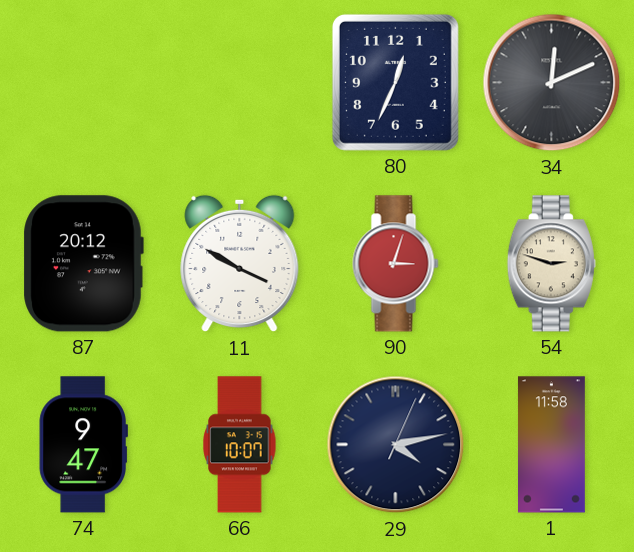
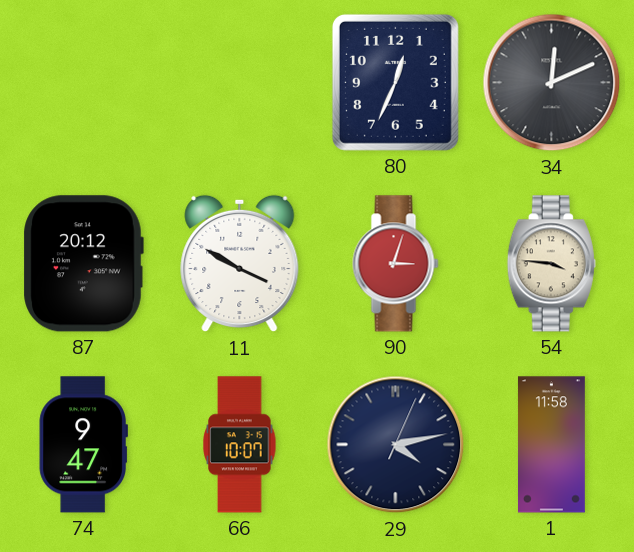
54: 2:48 -> 3:46
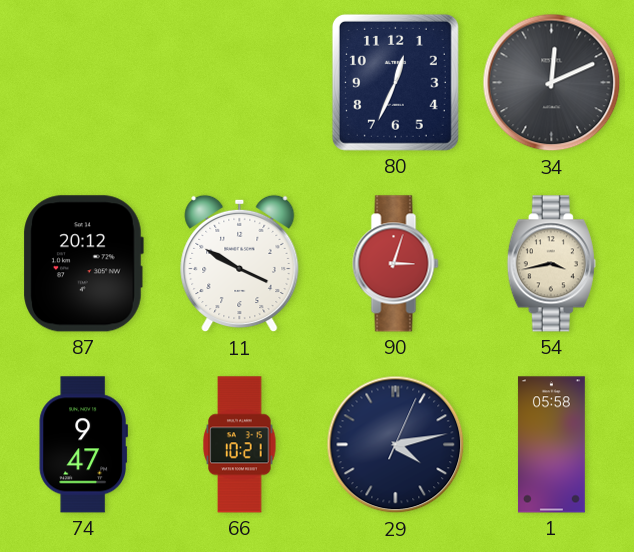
54: 3:46 -> 3:43
66: 10:07 -> 10:21
1: 11:58 -> 05:58
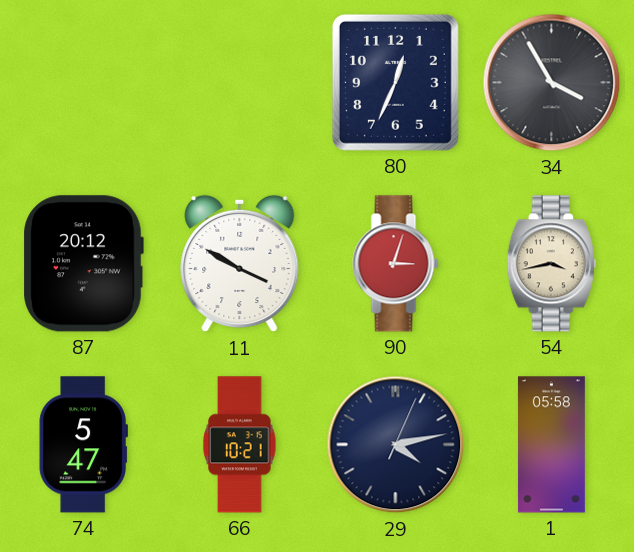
34: 12:11 -> 3:55
74: 9:47 -> 5:47
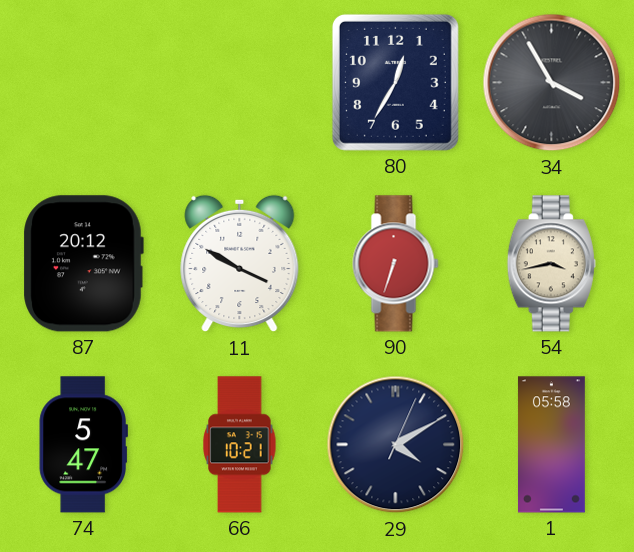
80: 12:34 -> 12:35
90: 3:03 -> 6:33
29: 4:13 -> 4:10
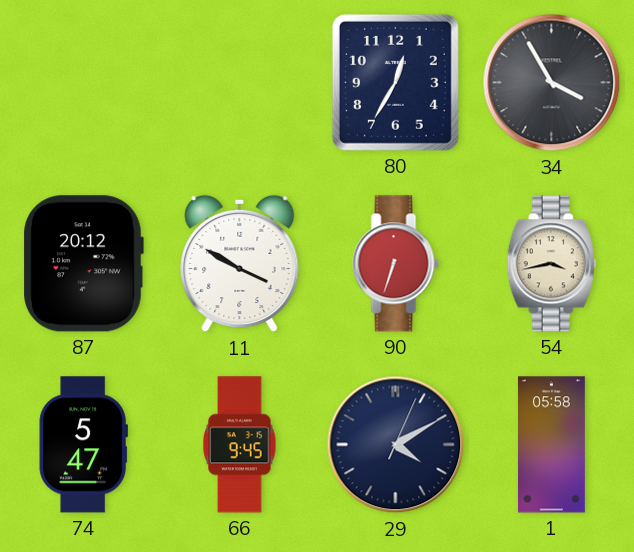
66: 10:21 -> 9:45
